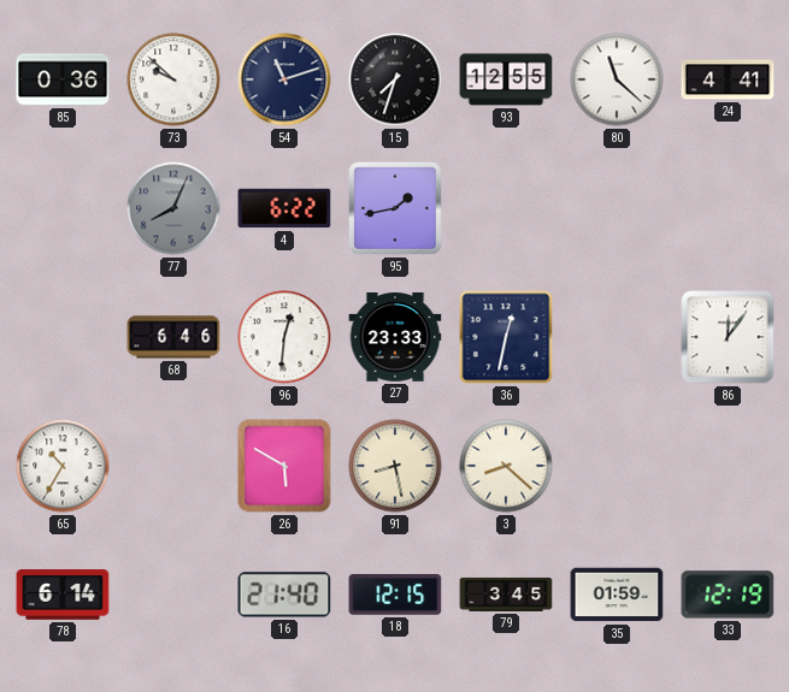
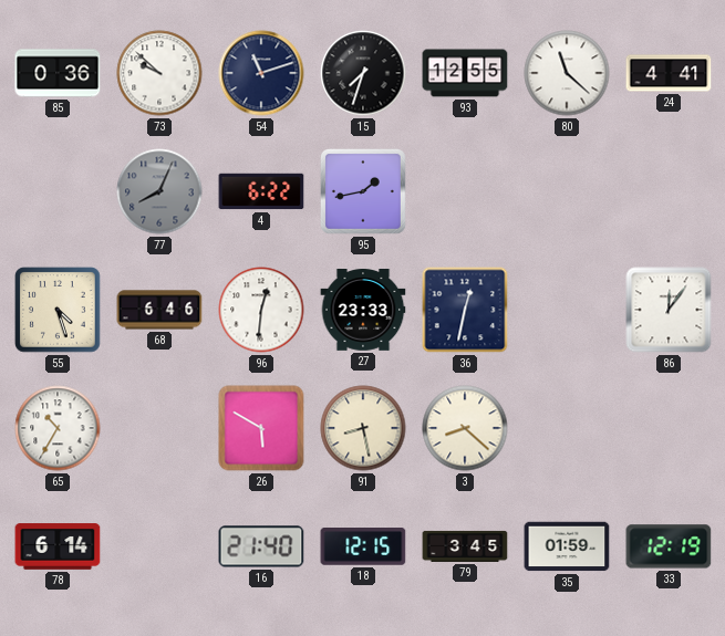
55: none -> 4:27
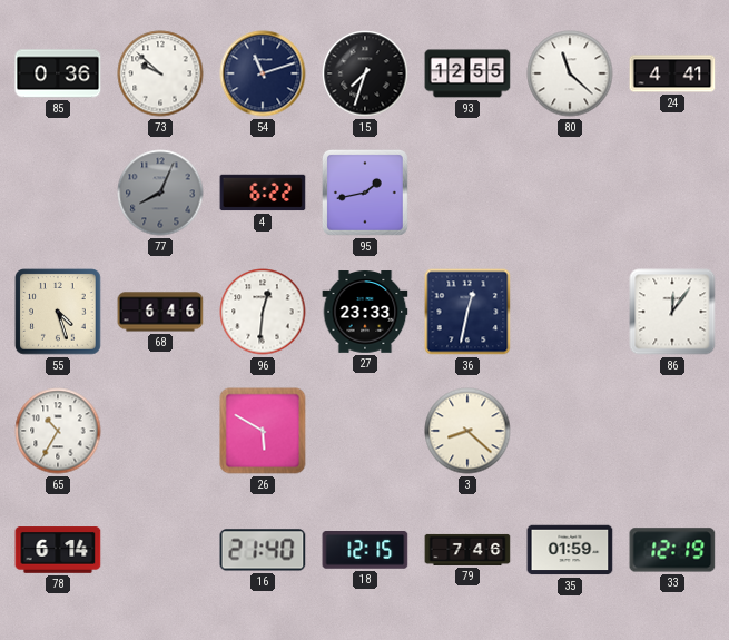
91: 8:28 -> none
79: 3:45 -> 7:46
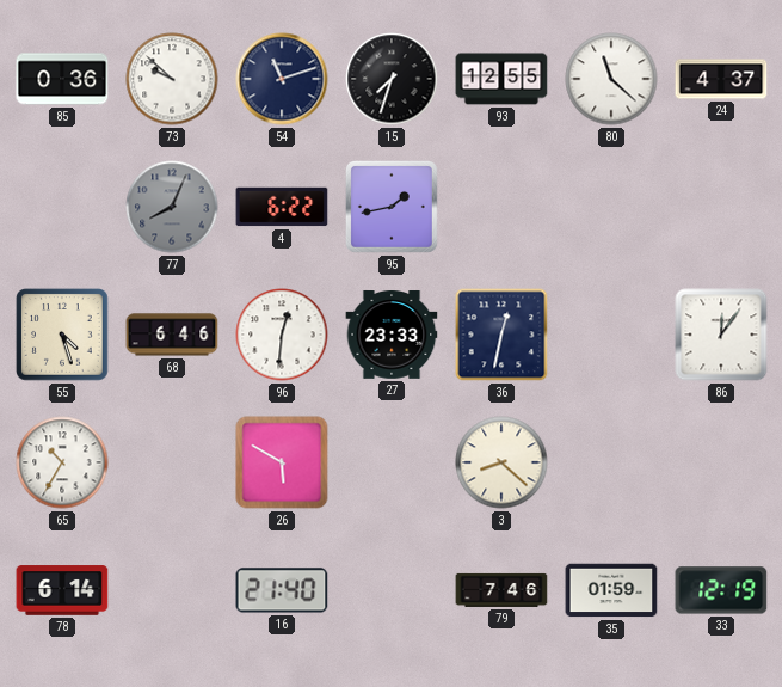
24: 4:41 -> 4:37
18: 12:15 -> none
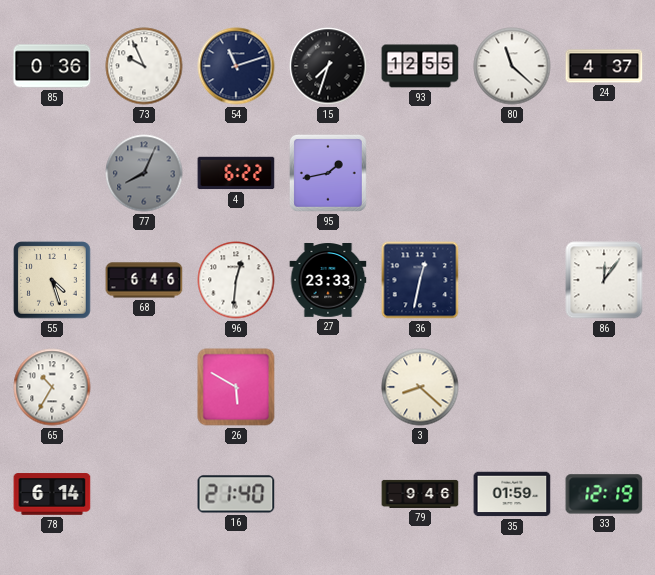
73: 9:52 -> 9:56
79: 7:46 -> 9:46
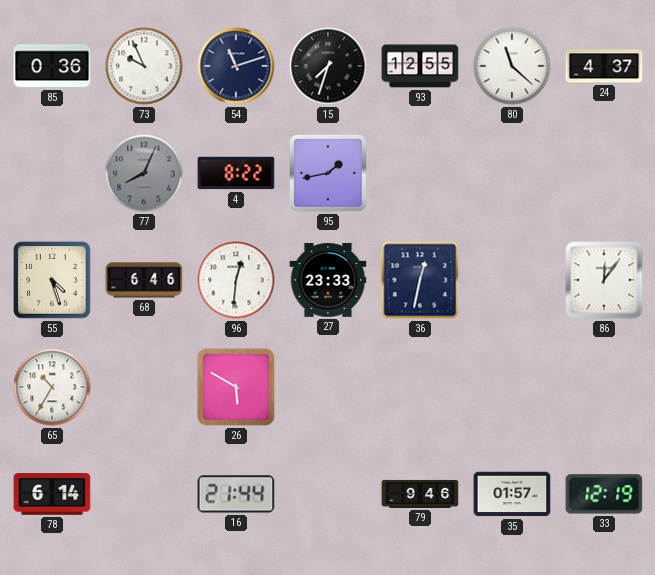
4: 6:22 -> 8:22
3: 8:22 -> none
16: 21:40 -> 21:44
35: 01:59 -> 01:57
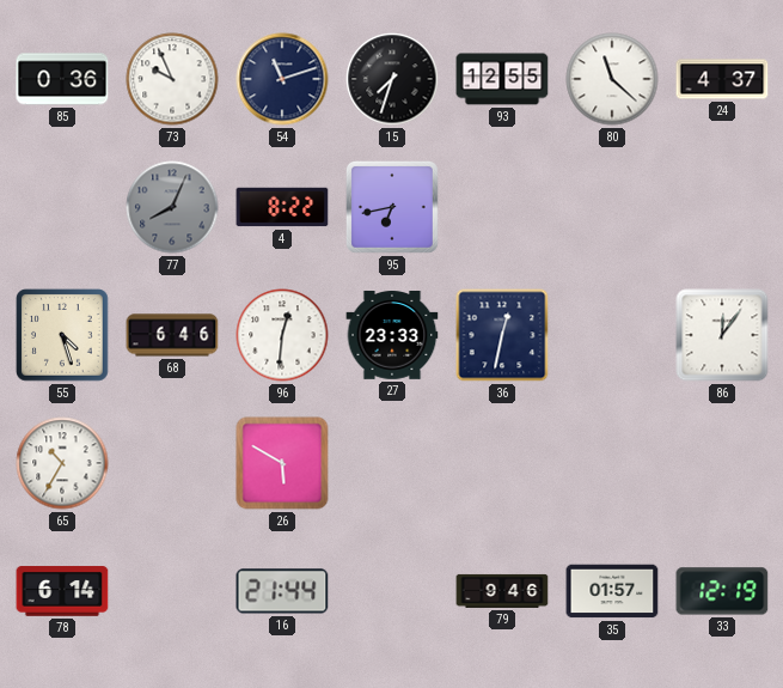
95: 1:43 -> 6:43
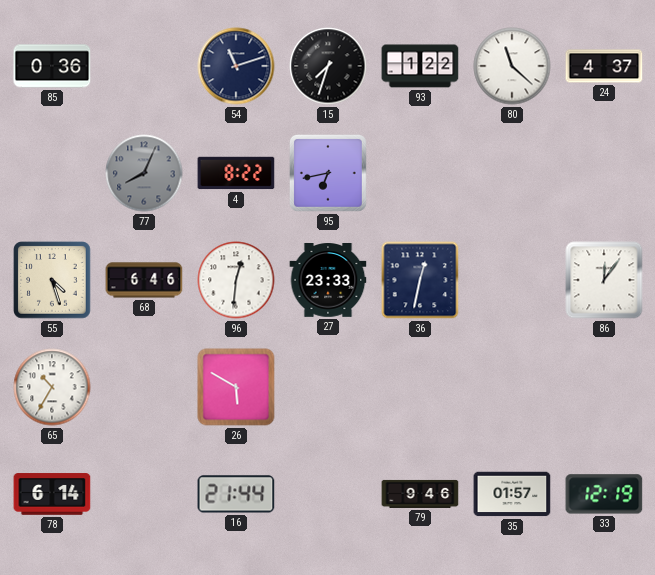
73: 9:56 -> none
93: 12:55 -> 1:22
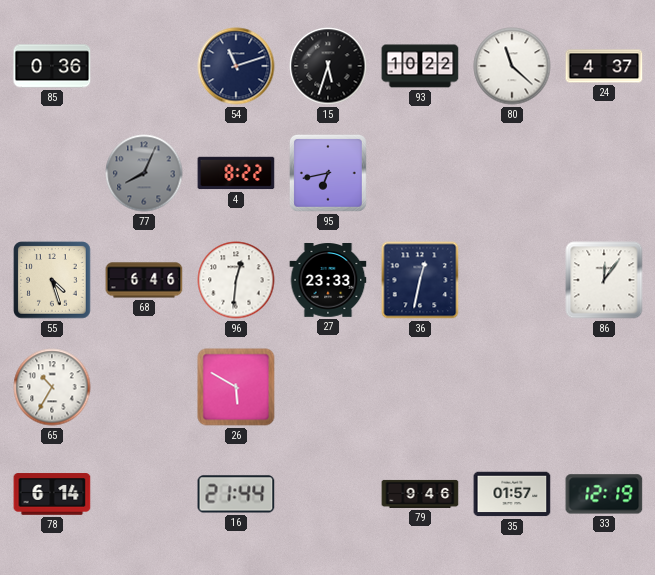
15: 7:33 -> 5:33
93: 1:22 -> 10:22
